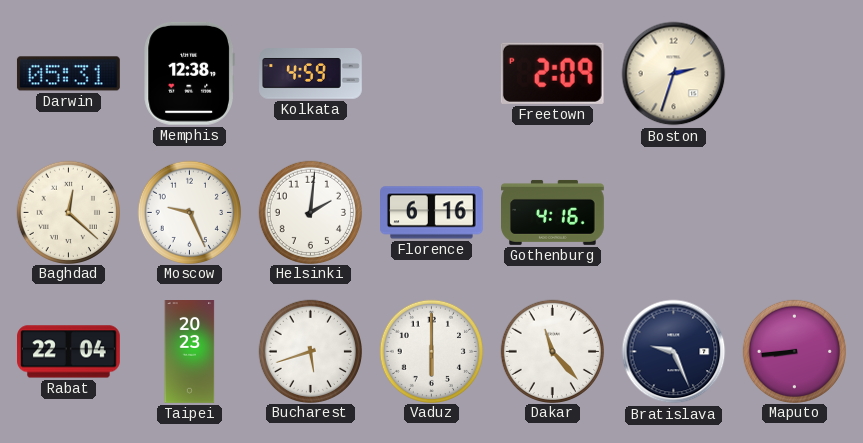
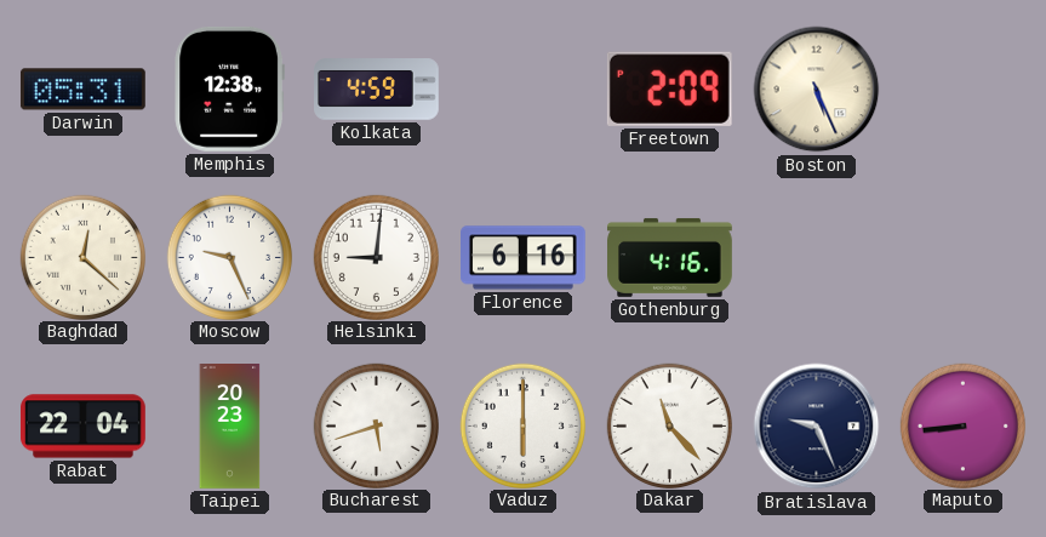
Boston: 2:33 -> 5:26
Helsinki: 2:01 -> 9:01
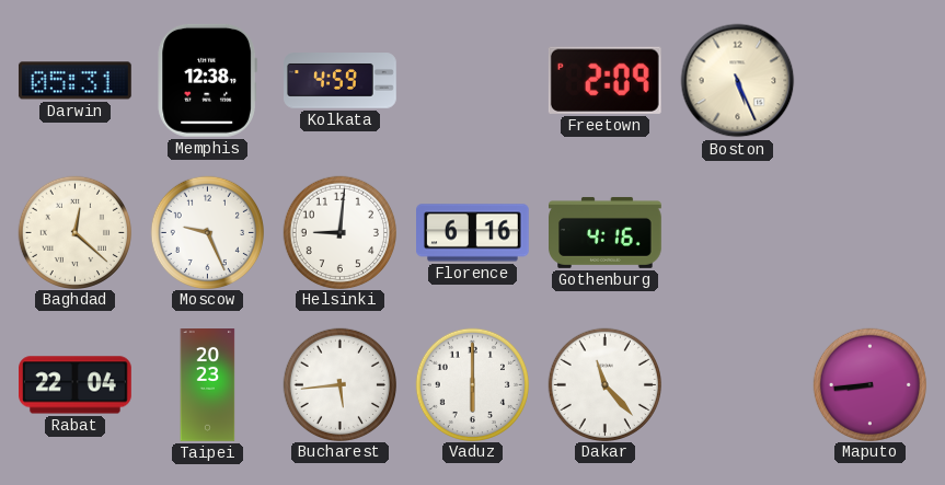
Bucharest: 5:42 -> 5:44
Bratislava: 9:26 -> none
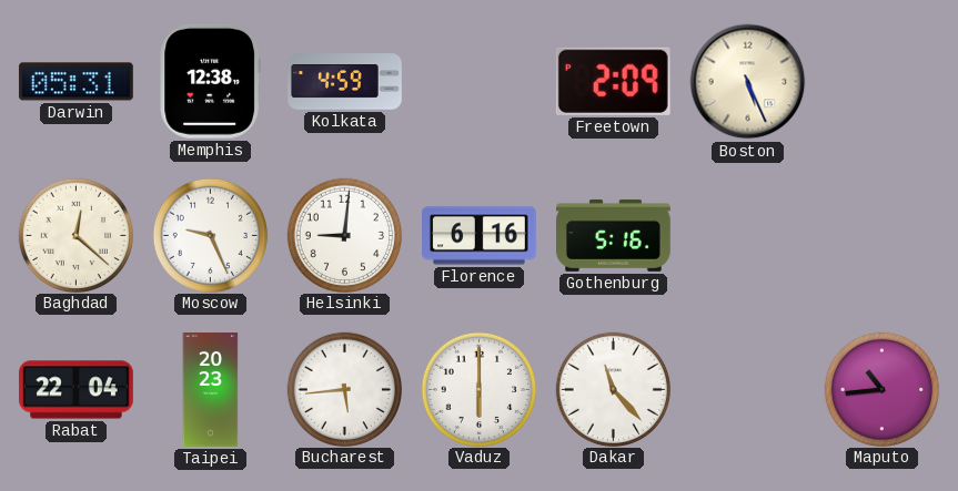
Gothenburg: 4:16 -> 5:16
Maputo: 8:44 -> 10:44
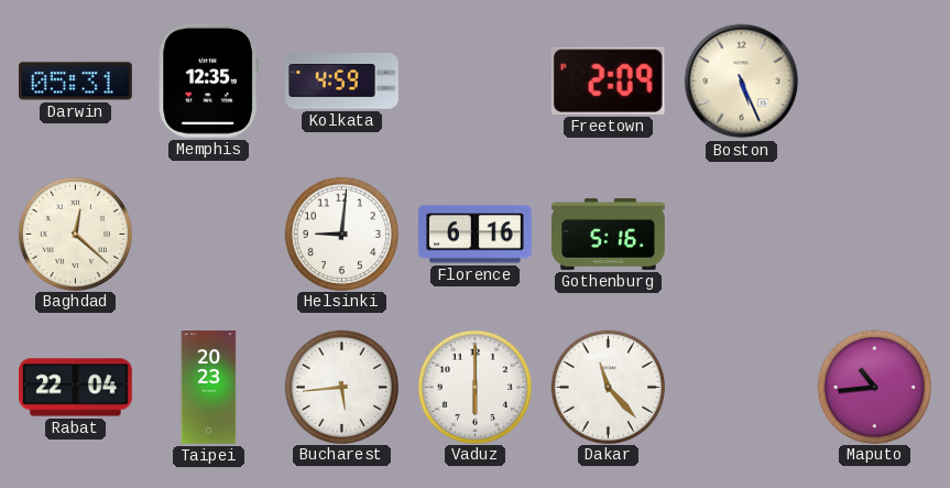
Memphis: 12:38 -> 12:35
Moscow: 9:26 -> none
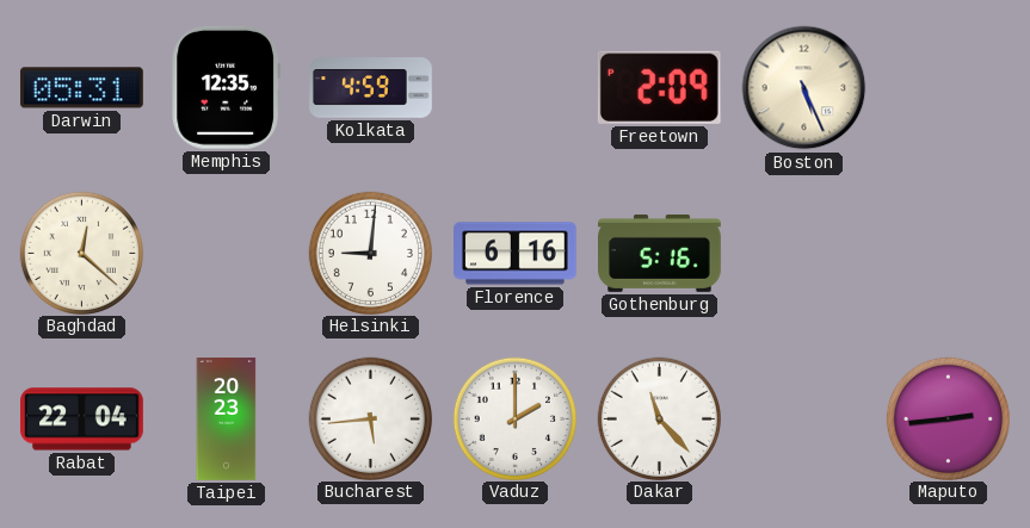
Vaduz: 6:00 -> 2:00
Maputo: 10:44 -> 2:44
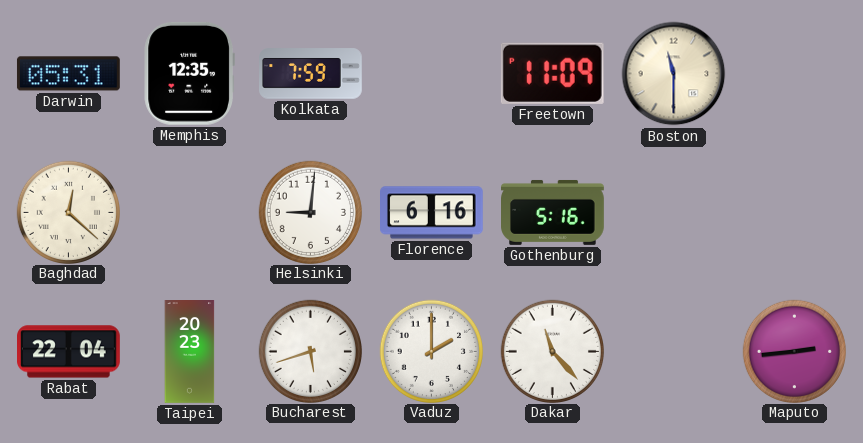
Kolkata: 4:59 -> 7:59
Freetown: 2:09 -> 11:09
Boston: 5:26 -> 11:30
Bucharest: 5:44 -> 5:42
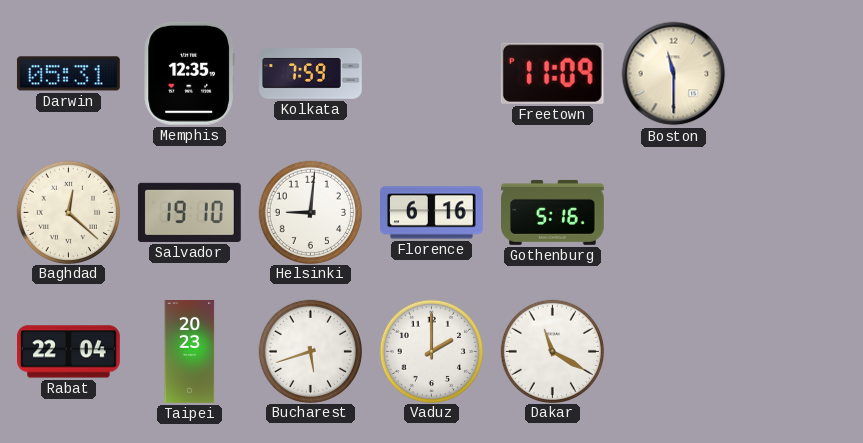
Salvador: none -> 19:10
Dakar: 11:23 -> 11:20
Maputo: 2:44 -> none
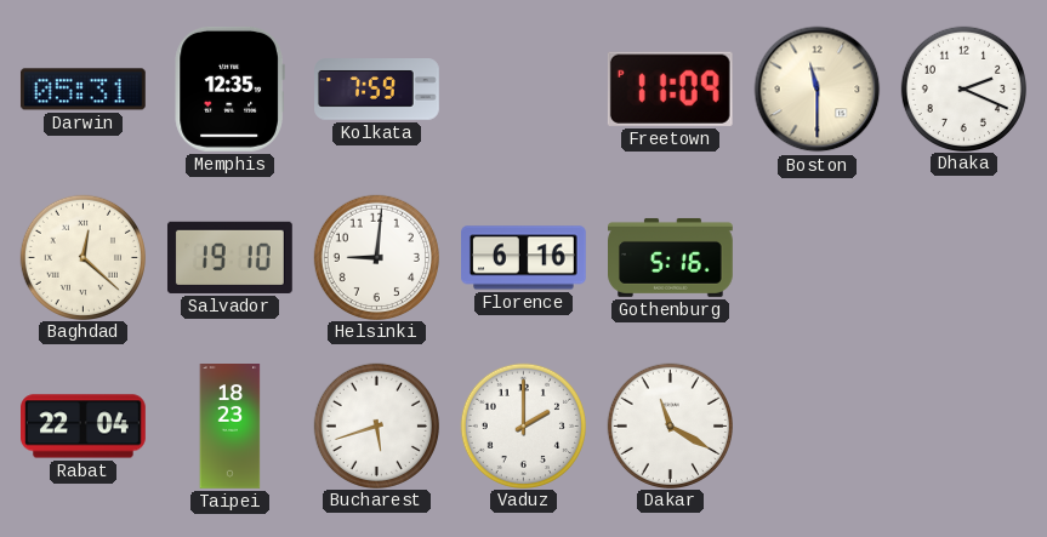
Dhaka: none -> 2:19
Taipei: 20:23 -> 18:23
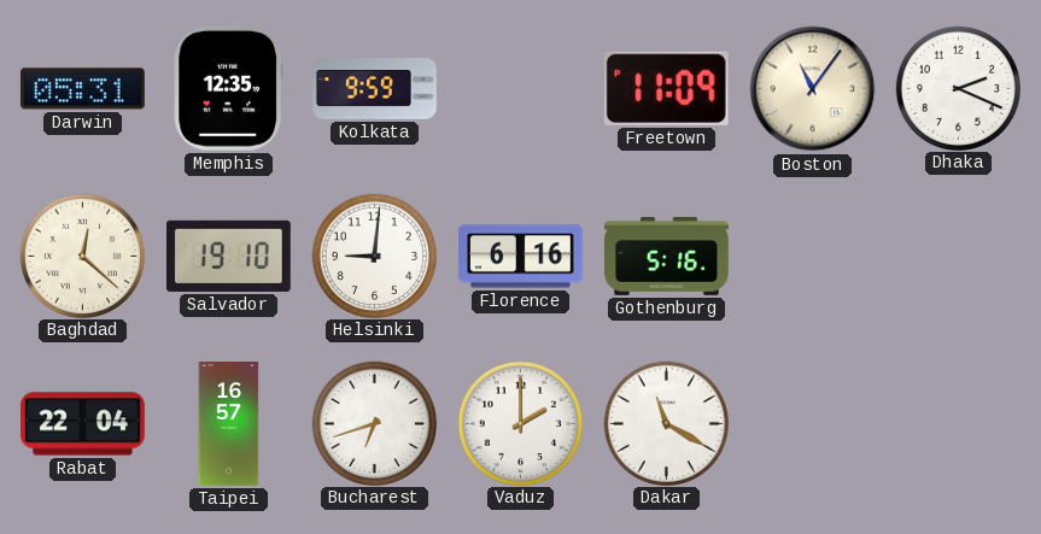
Kolkata: 7:59 -> 9:59
Boston: 11:30 -> 11:06
Taipei: 18:23 -> 16:57
Bucharest: 5:42 -> 6:42
